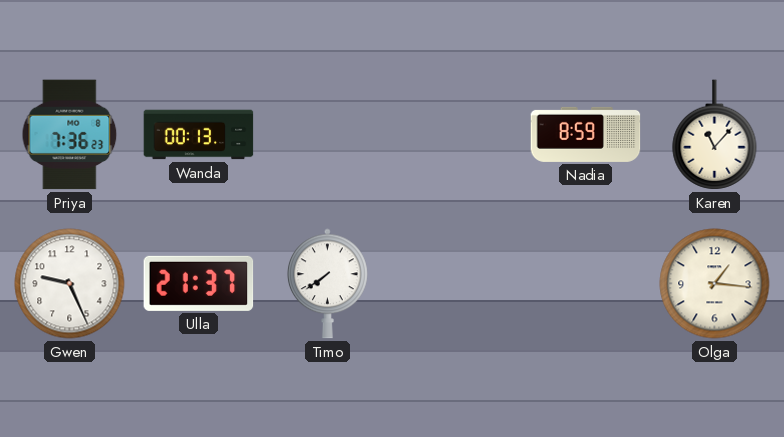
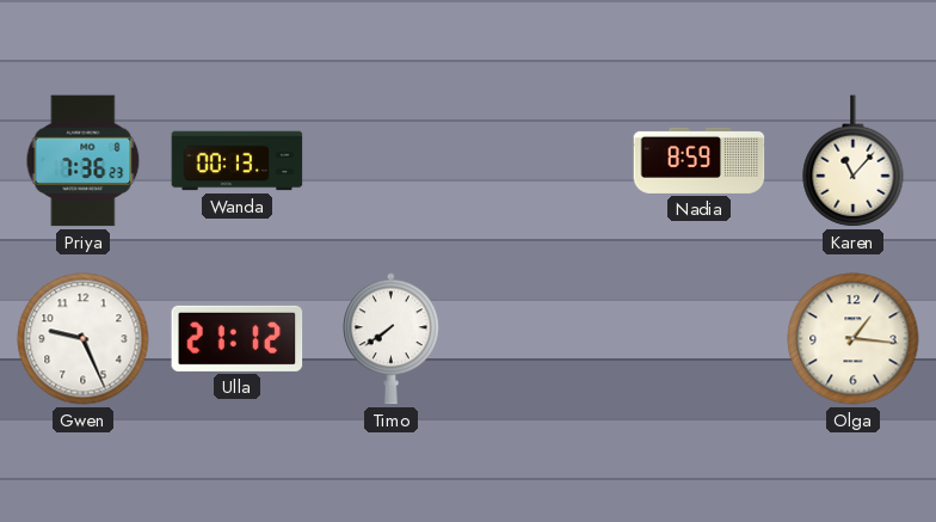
Ulla: 21:37 -> 21:12
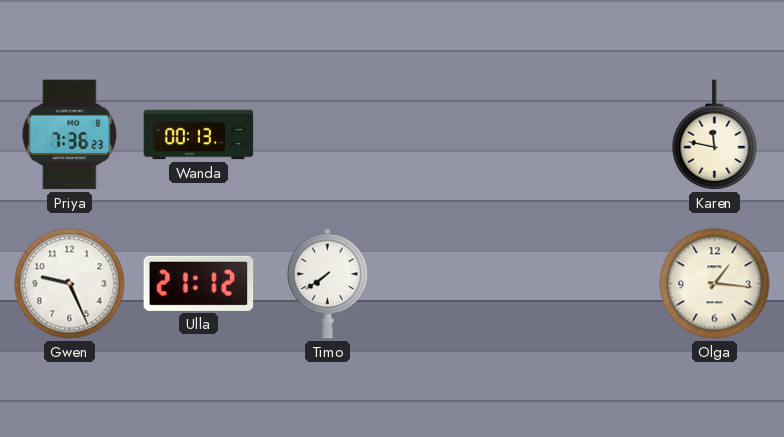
Nadia: 8:59 -> none
Karen: 11:07 -> 11:47
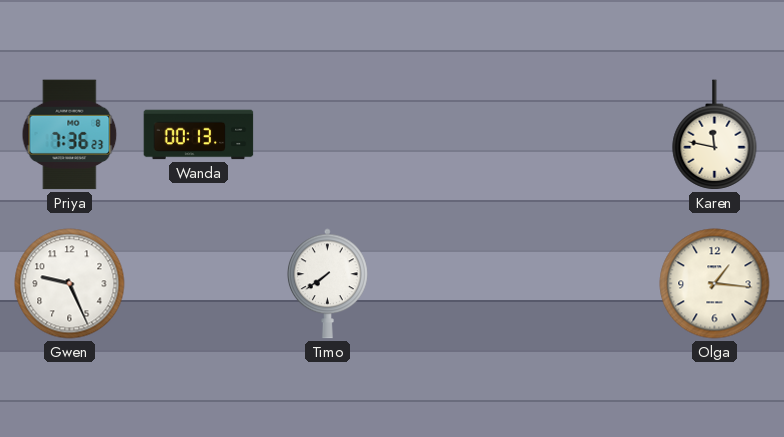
Ulla: 21:12 -> none
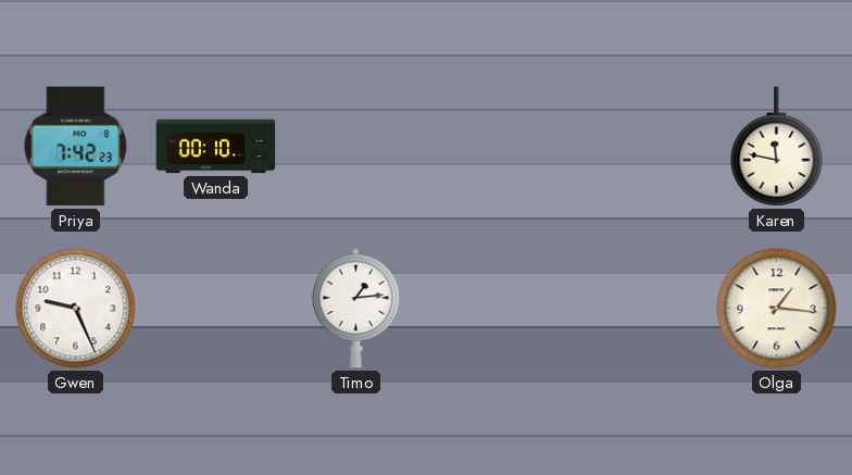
Priya: 7:36 -> 7:42
Wanda: 00:13 -> 00:10
Timo: 7:39 -> 1:14
